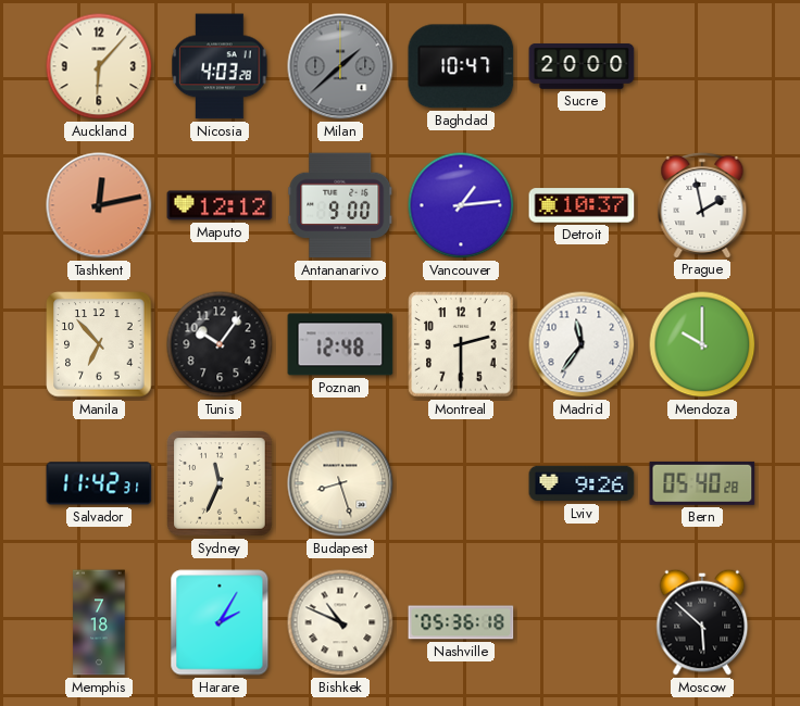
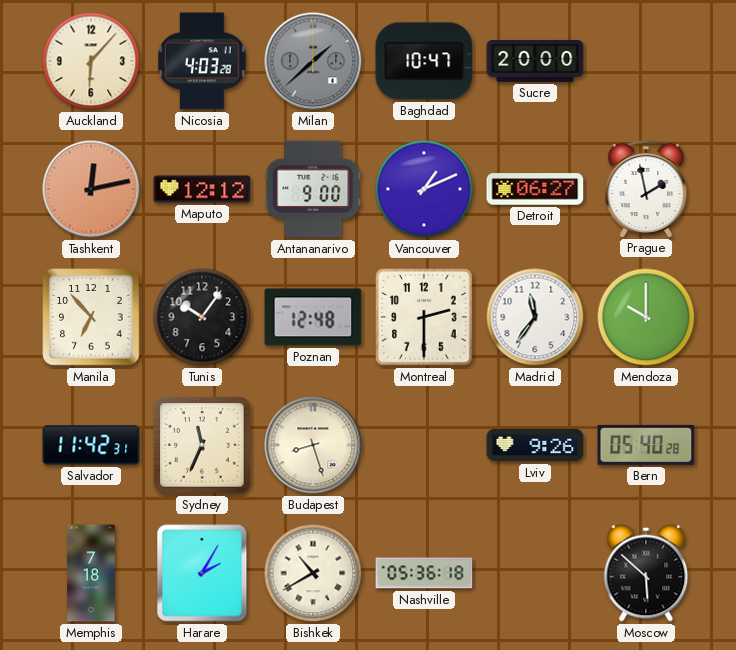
Vancouver: 1:14 -> 1:11
Detroit: 10:37 -> 06:27
Bishkek: 10:49 -> 10:40
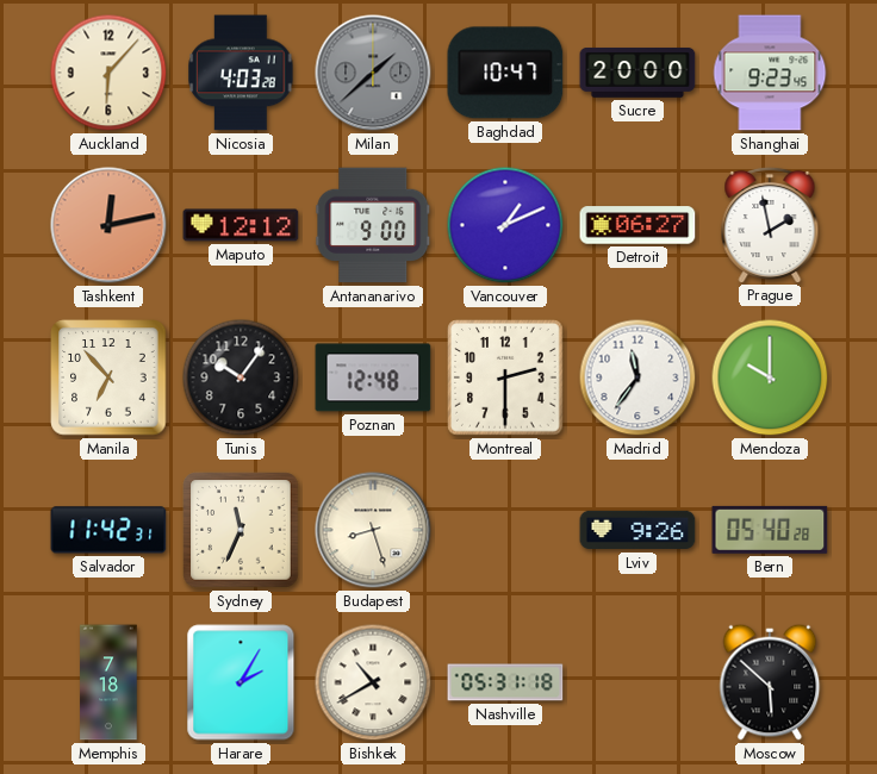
Shanghai: none -> 9:23
Nashville: 05:36 -> 05:31
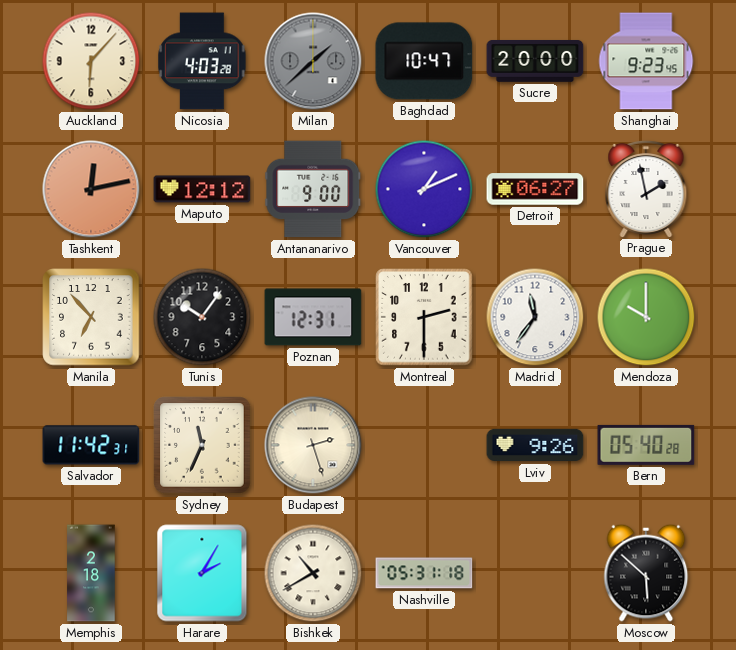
Poznan: 12:48 -> 12:31
Budapest: 8:27 -> 2:27
Memphis: 7:18 -> 2:18
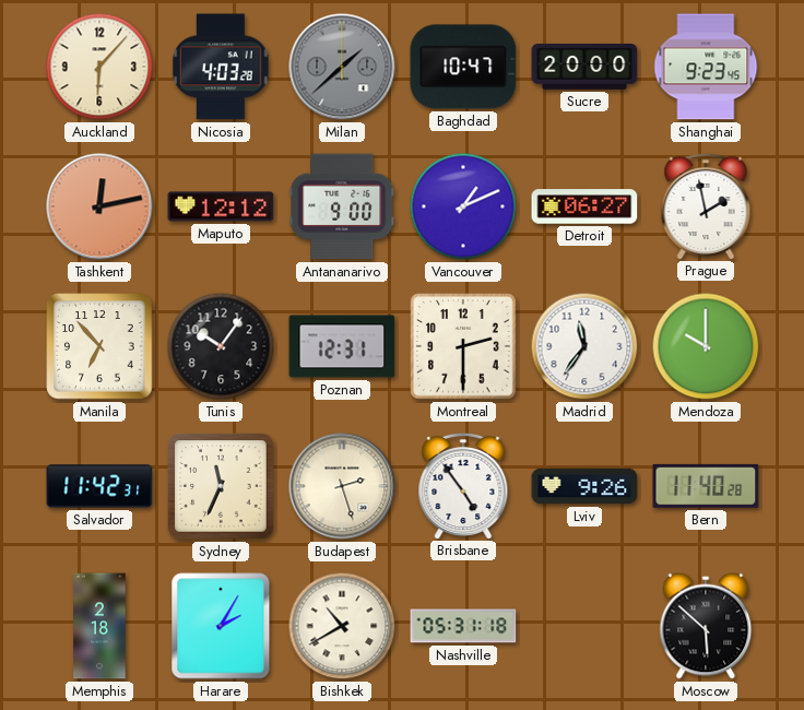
Brisbane: none -> 4:54
Bern: 05:40 -> 11:40
